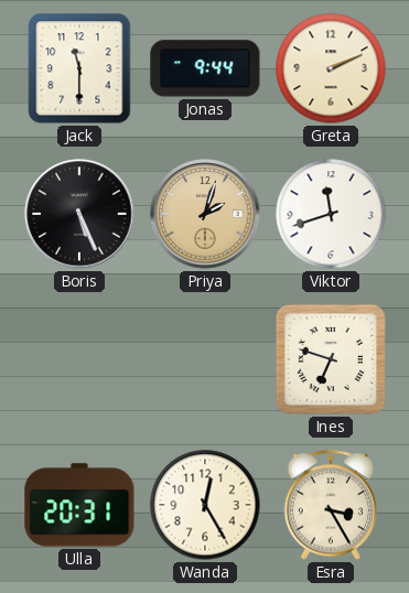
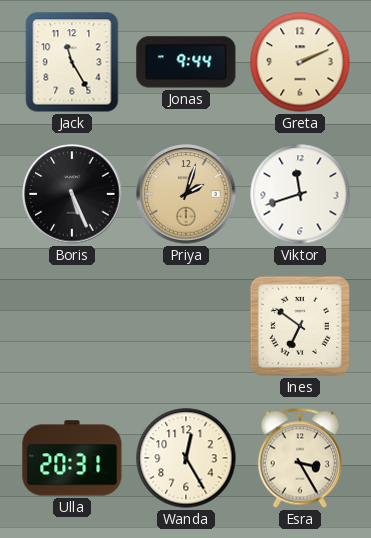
Jack: 11:30 -> 11:25
Ines: 6:48 -> 6:51
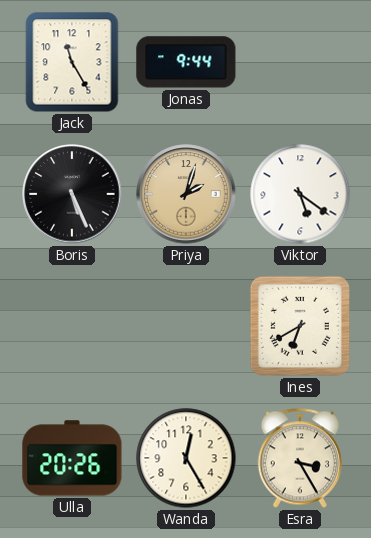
Greta: 2:11 -> none
Viktor: 11:42 -> 5:21
Ines: 6:51 -> 6:40
Ulla: 20:31 -> 20:26
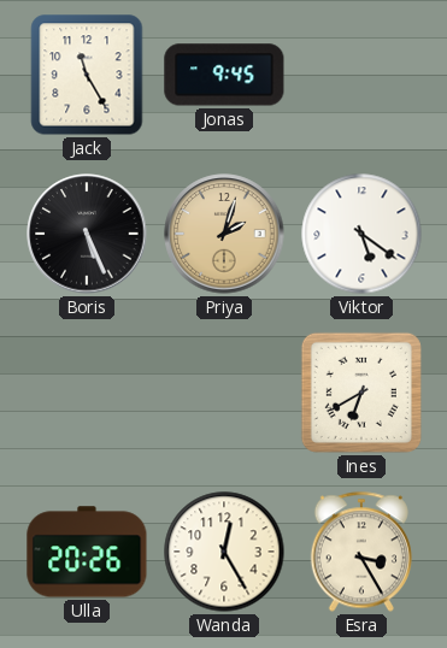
Jonas: 9:44 -> 9:45
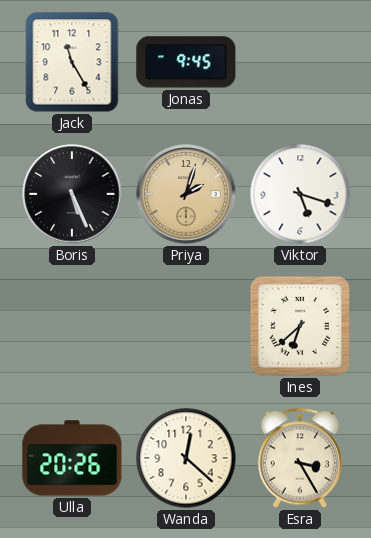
Viktor: 5:21 -> 5:18
Ines: 6:40 -> 6:38
Wanda: 12:25 -> 12:22
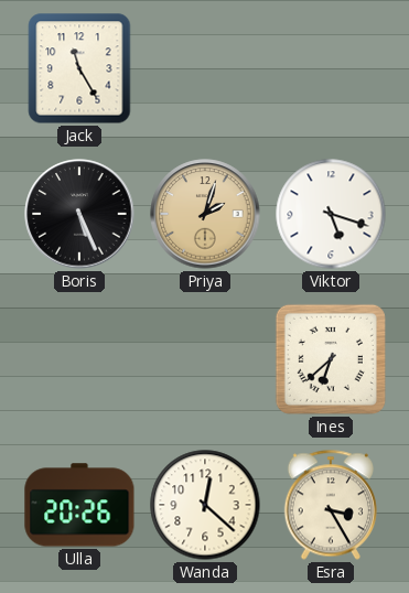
Jonas: 9:45 -> none
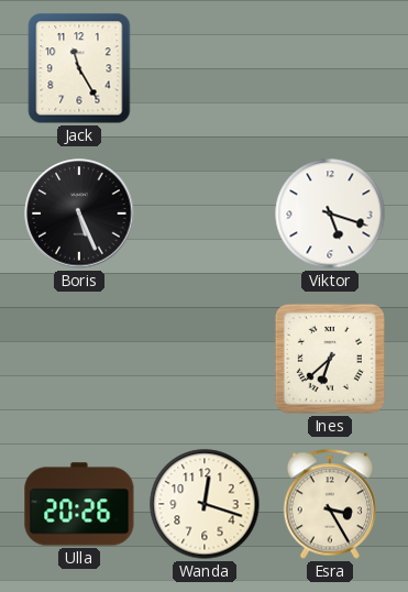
Priya: 2:03 -> none
Wanda: 12:22 -> 12:18
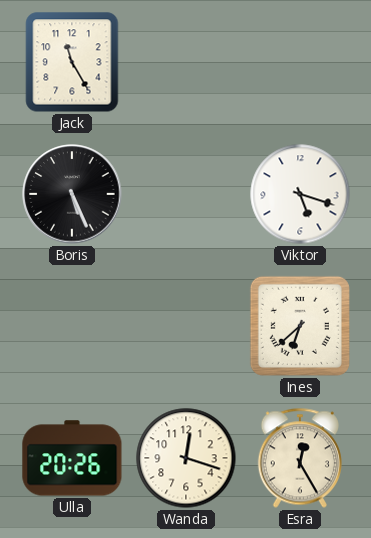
Esra: 3:25 -> 12:25
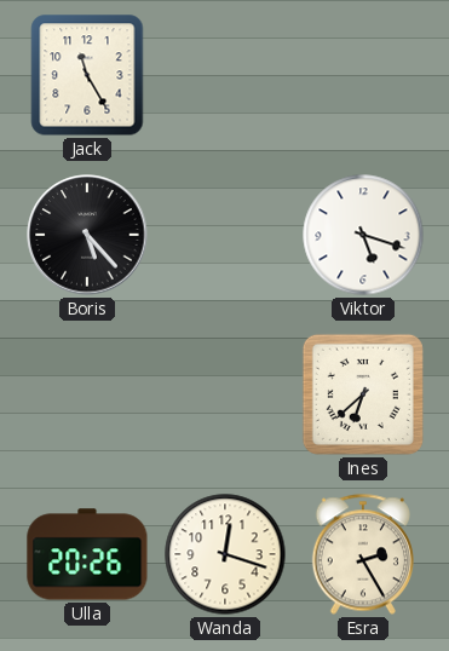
Boris: 5:26 -> 5:23
Esra: 12:25 -> 2:25
